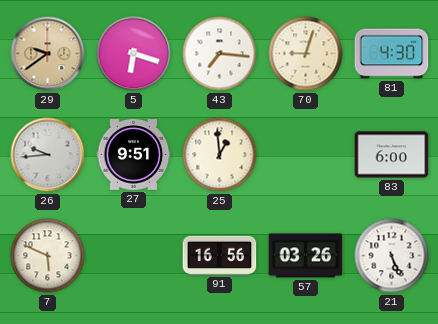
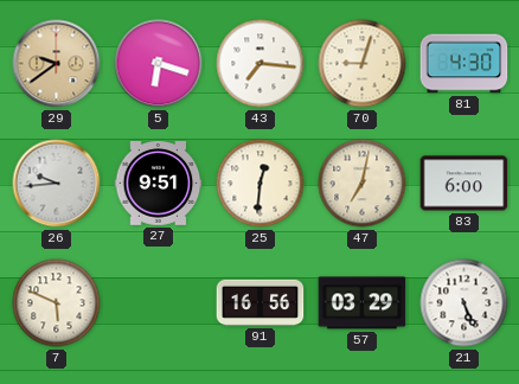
25: 12:59 -> 12:31
47: none -> 7:02
57: 03:26 -> 03:29
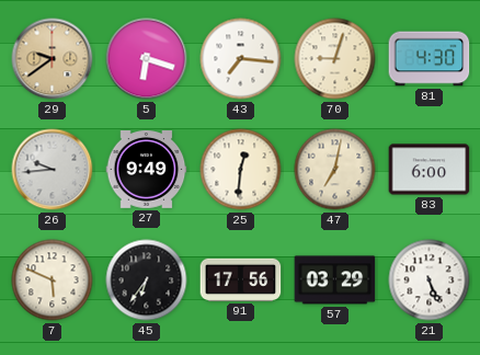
27: 9:51 -> 9:49
45: none -> 6:36
91: 16:56 -> 17:56
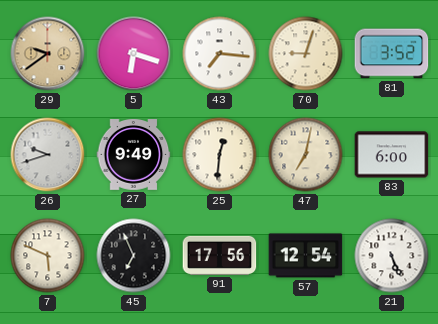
81: 4:30 -> 3:52
26: 9:44 -> 9:42
45: 6:36 -> 6:56
57: 03:29 -> 12:54
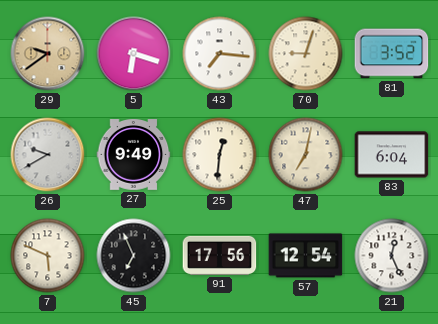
26: 9:42 -> 9:40
83: 6:00 -> 6:04
21: 5:26 -> 12:26
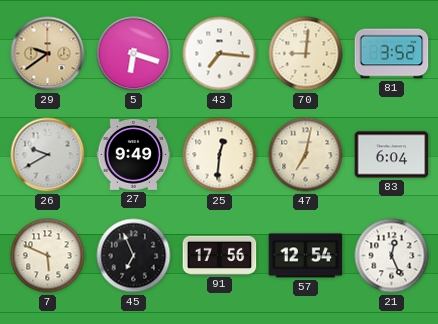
70: 9:03 -> 9:01
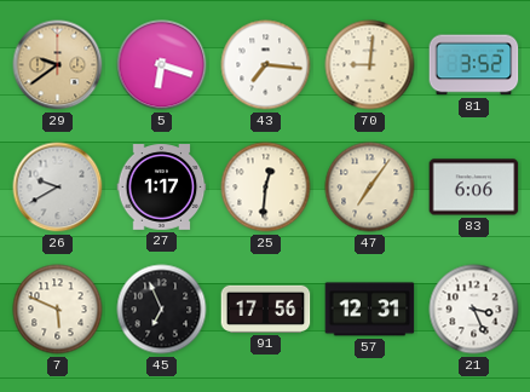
27: 9:49 -> 1:17
47: 7:02 -> 7:06
83: 6:04 -> 6:06
57: 12:54 -> 12:31
21: 12:26 -> 3:26
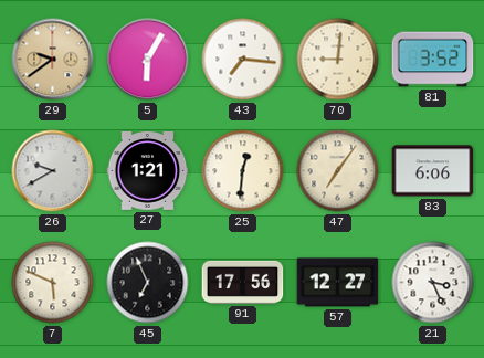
5: 6:18 -> 6:05
27: 1:17 -> 1:21
57: 12:31 -> 12:27
